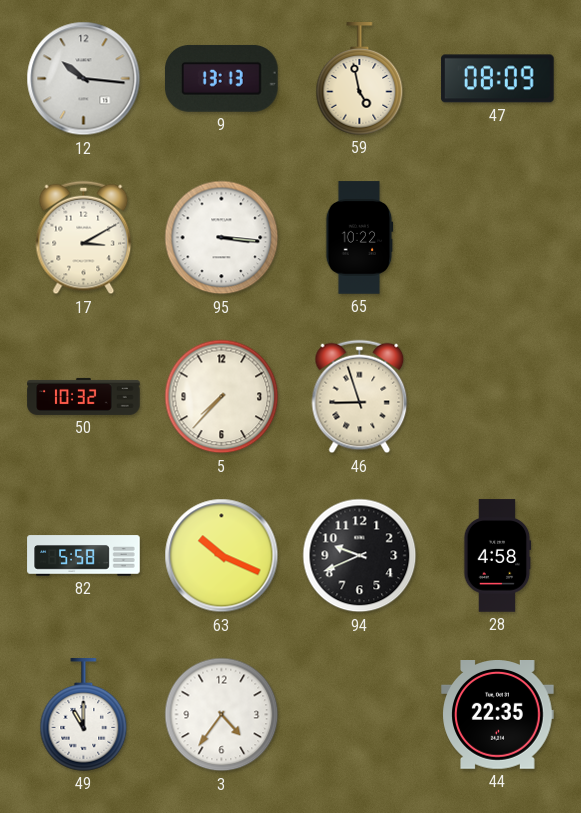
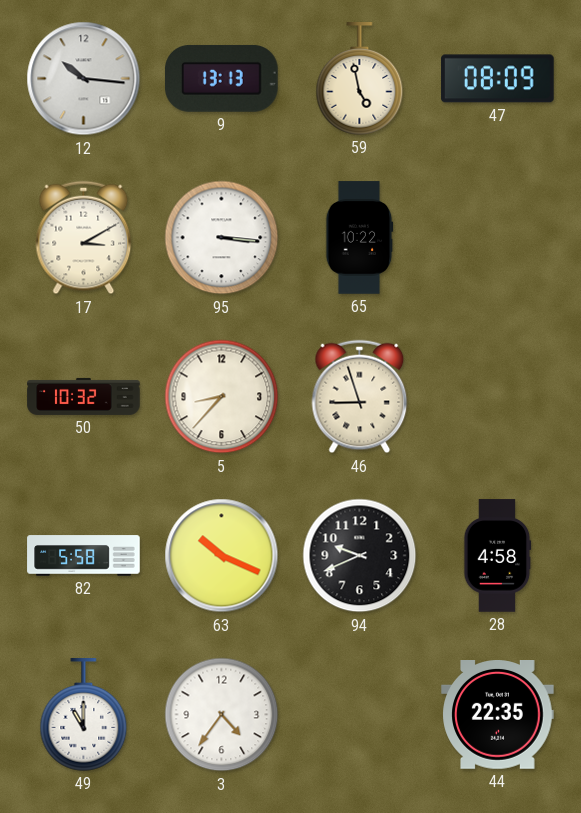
5: 7:37 -> 8:37
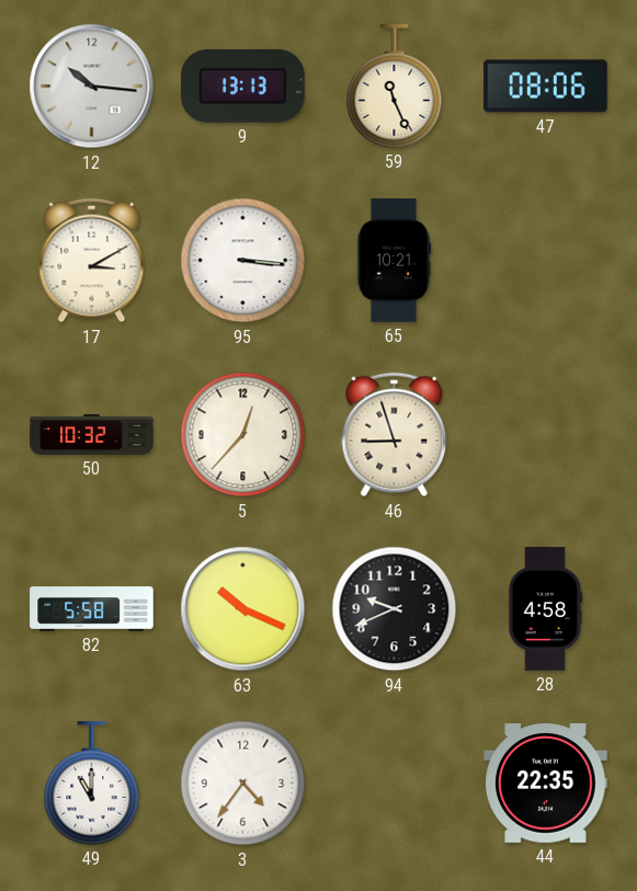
59: 4:58 -> 11:26
47: 08:09 -> 08:06
65: 10:22 -> 10:21
5: 8:37 -> 12:37
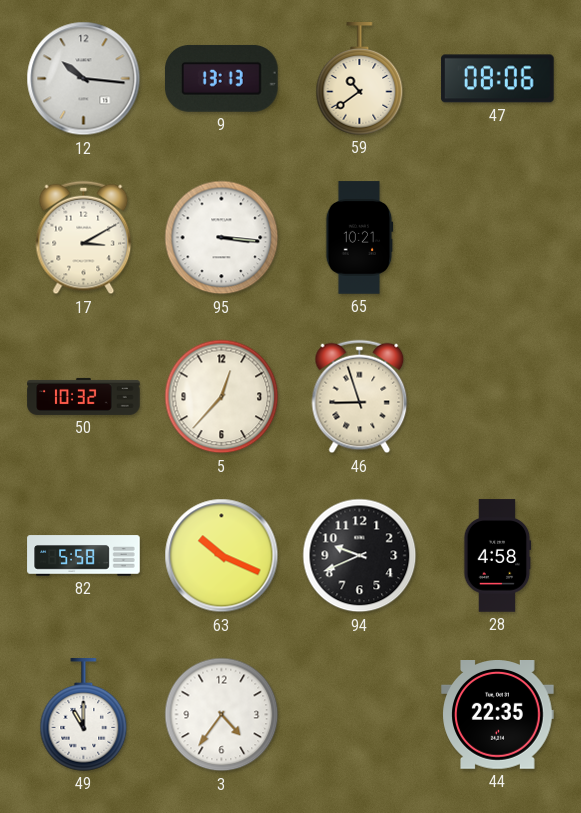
59: 11:26 -> 10:39
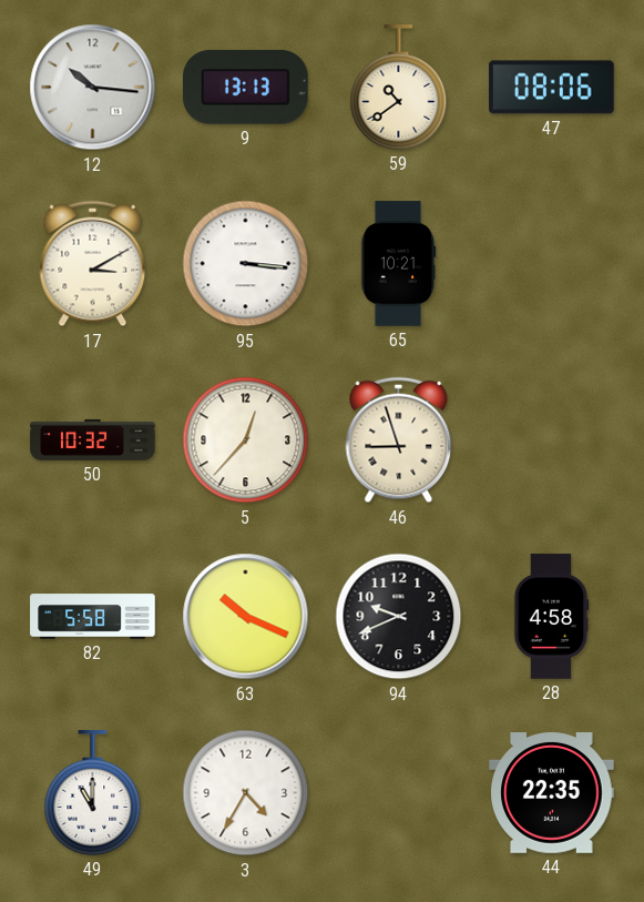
3: 4:36 -> 4:35
